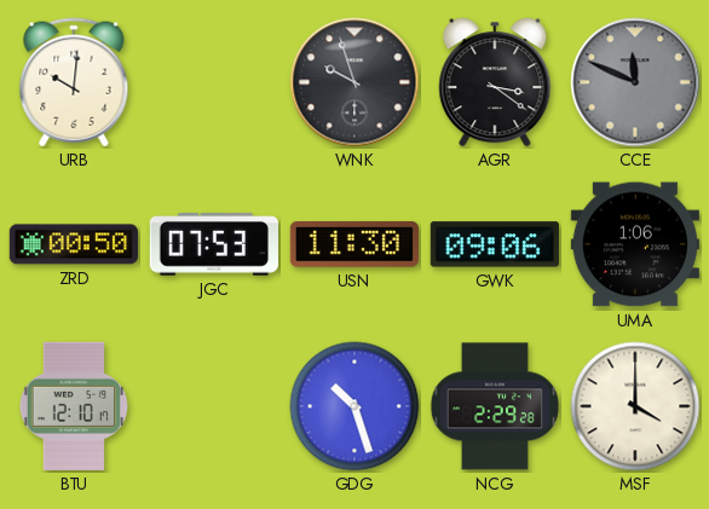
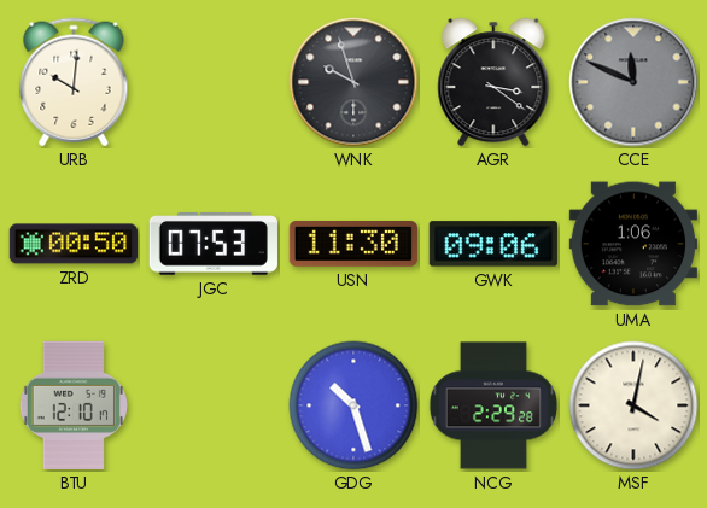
MSF: 4:00 -> 4:02
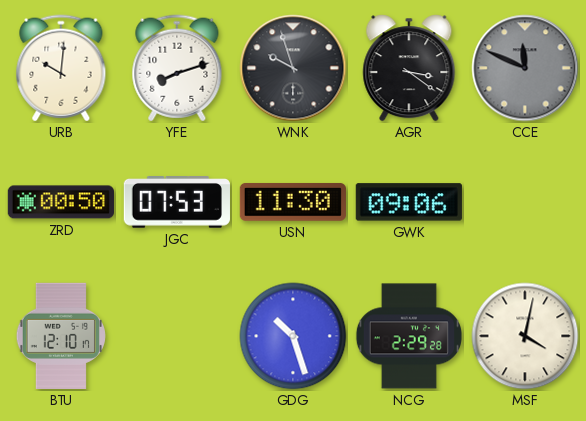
YFE: none -> 8:12
UMA: 1:06 -> none
